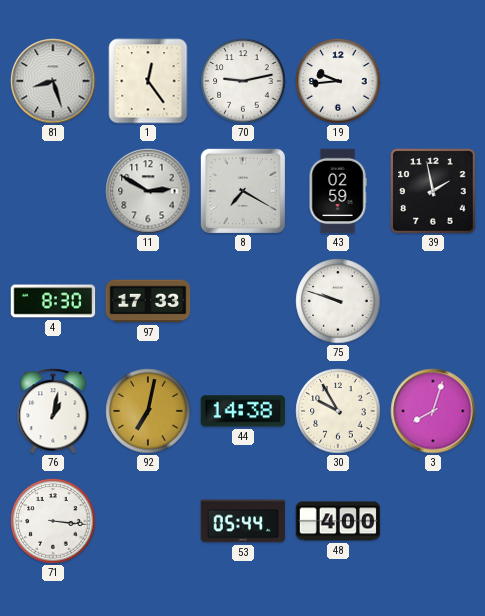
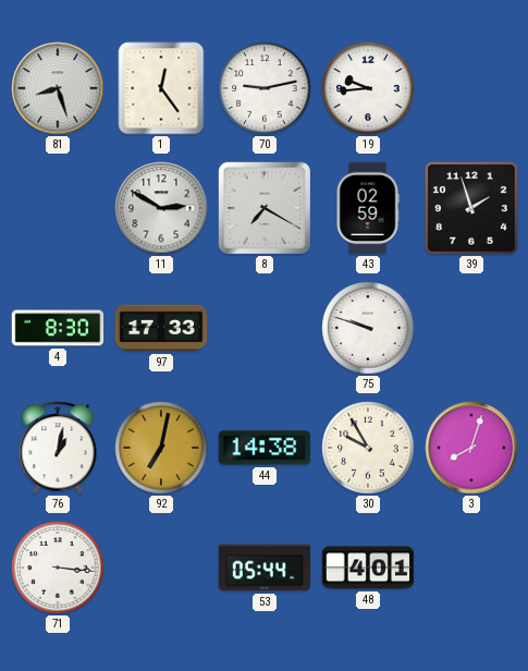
39: 1:58 -> 1:57
48: 4:00 -> 4:01
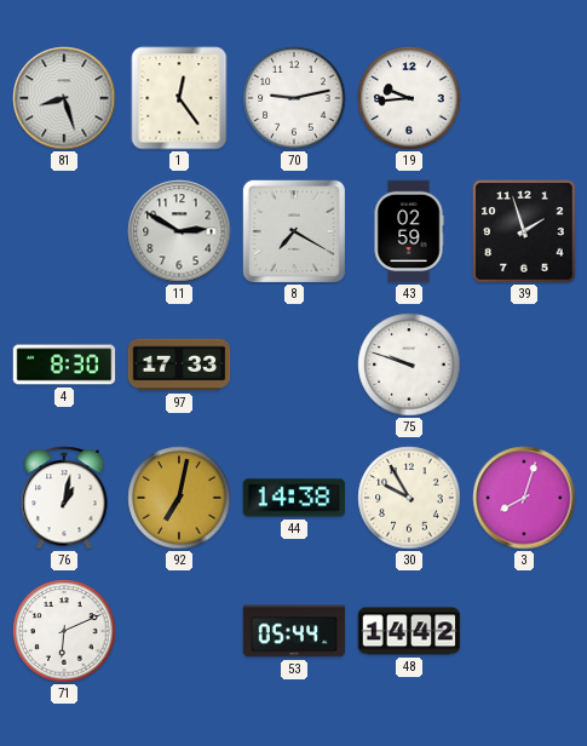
71: 3:16 -> 6:11
48: 4:01 -> 14:42
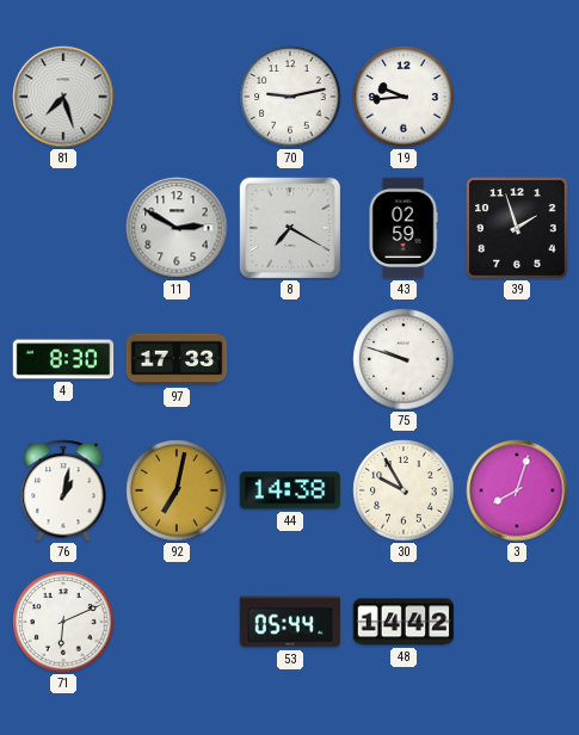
81: 8:27 -> 7:27
1: 12:24 -> none
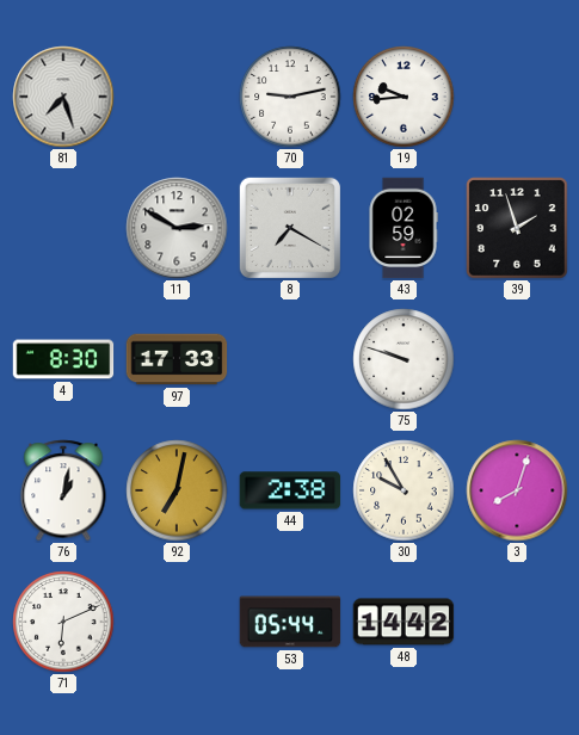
44: 14:38 -> 2:38
